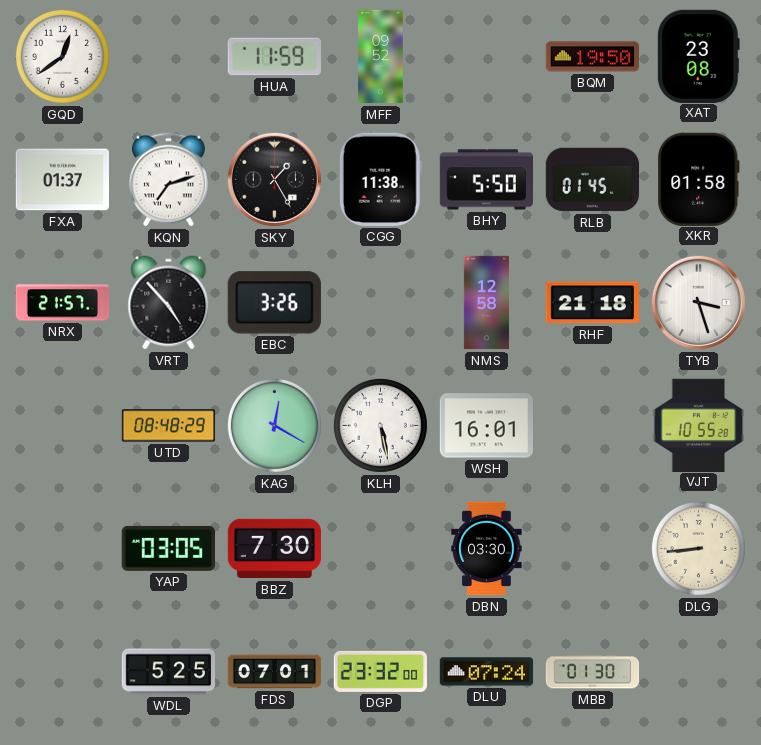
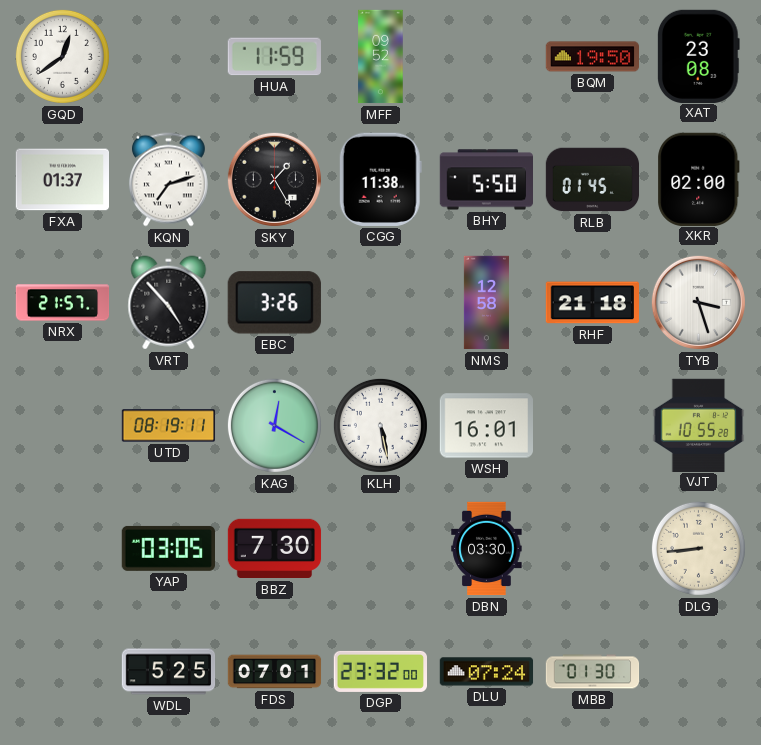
XKR: 01:58 -> 02:00
UTD: 08:48 -> 08:19
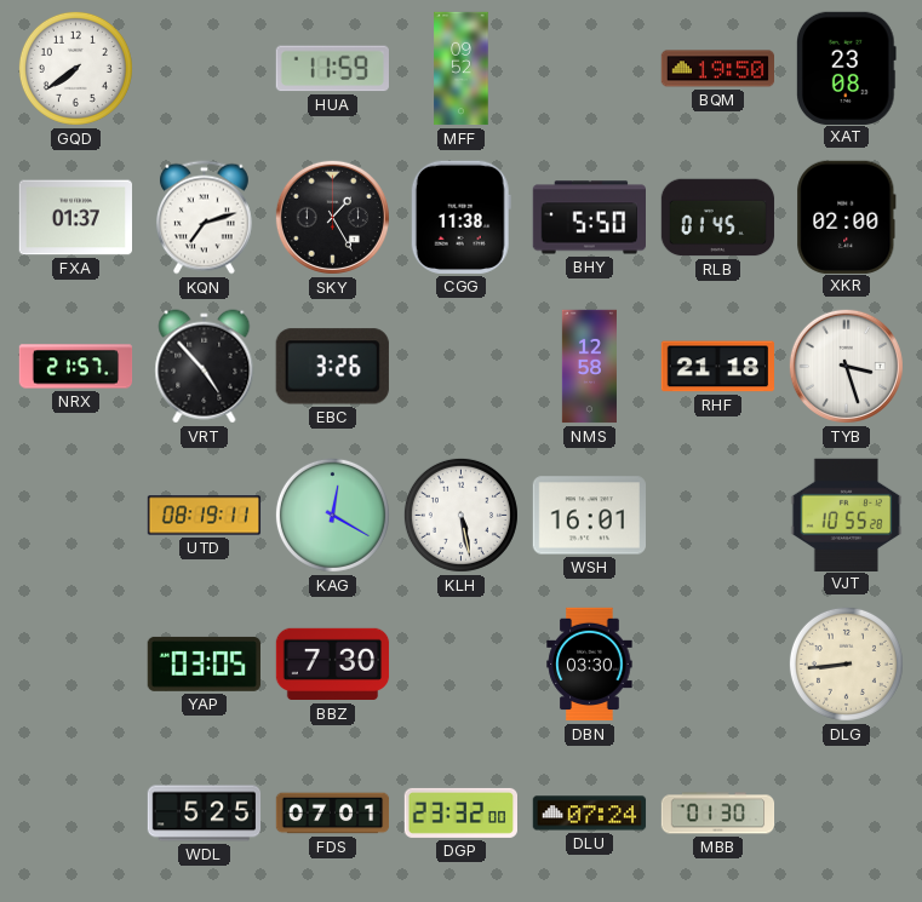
GQD: 12:39 -> 7:39
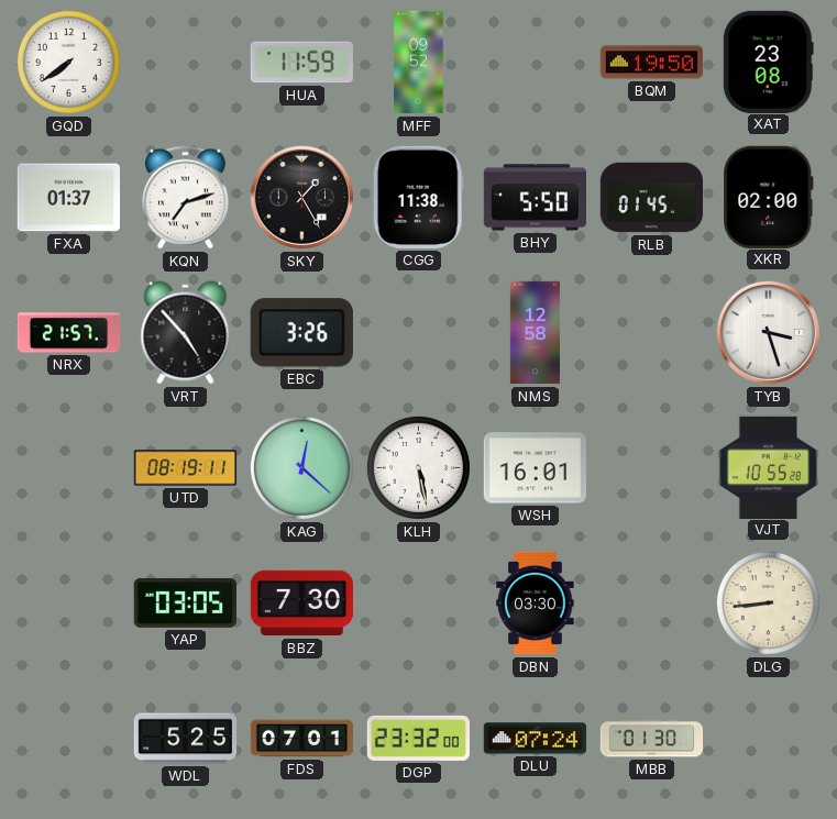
RHF: 21:18 -> none
KAG: 12:20 -> 12:22
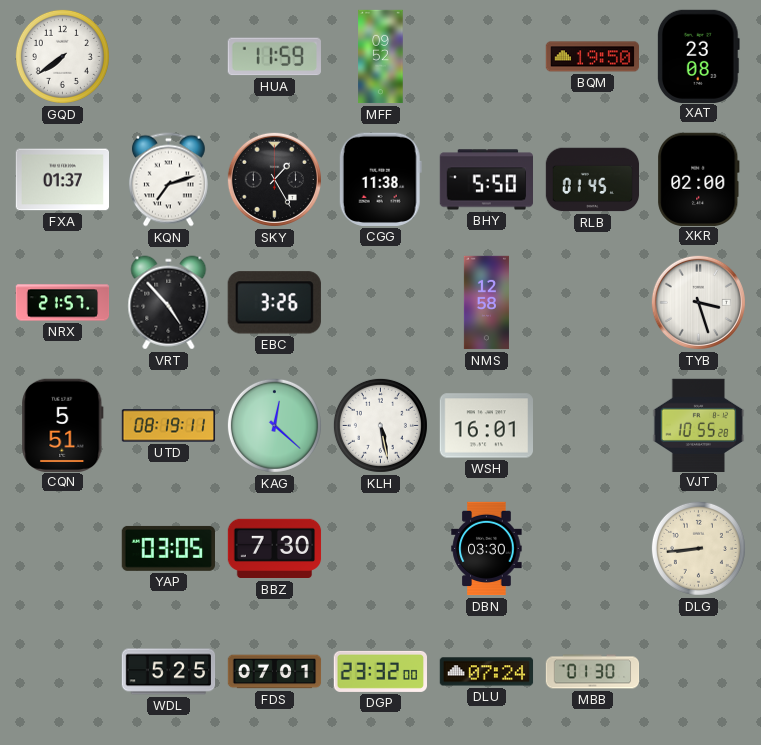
CQN: none -> 5:51
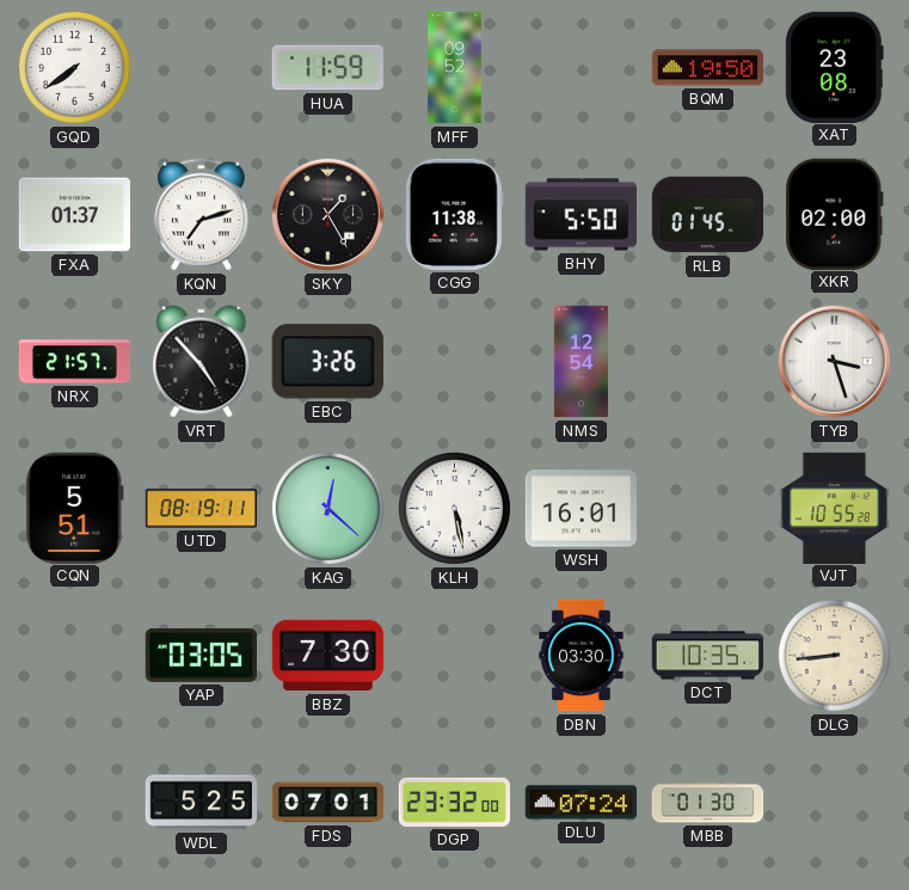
NMS: 12:58 -> 12:54
DCT: none -> 10:35
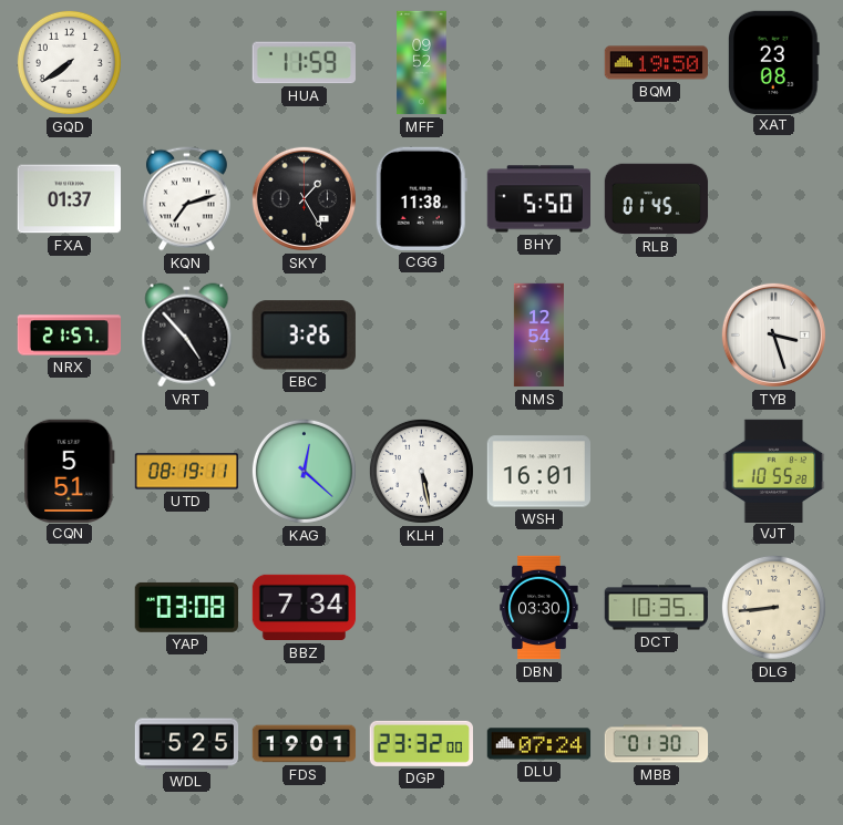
XKR: 02:00 -> none
YAP: 03:05 -> 03:08
BBZ: 7:30 -> 7:34
FDS: 07:01 -> 19:01
